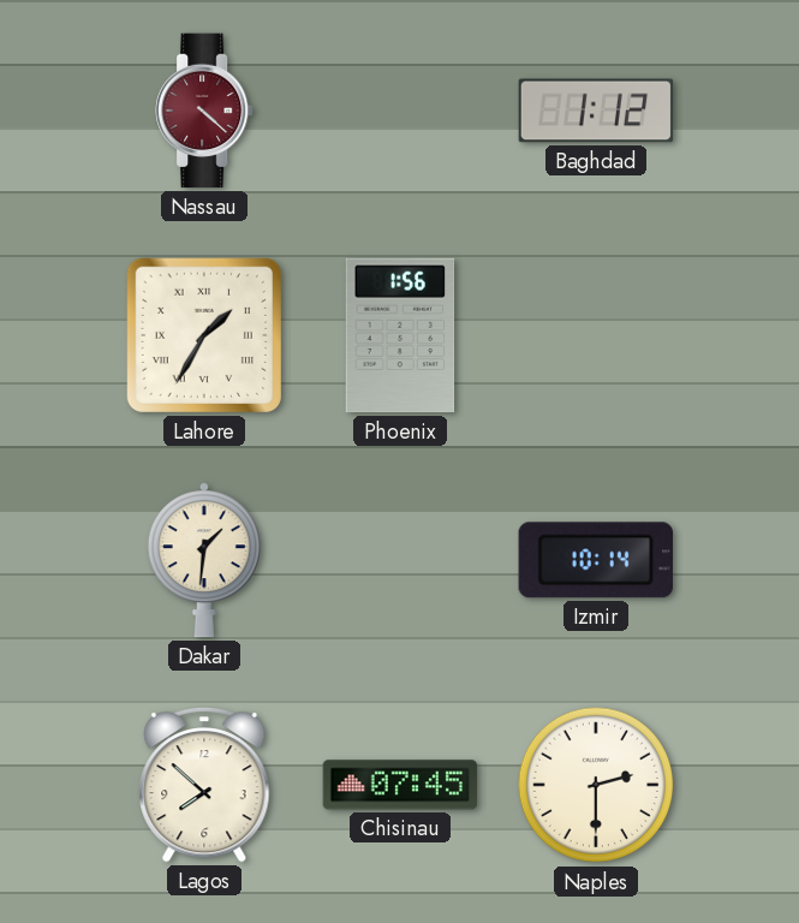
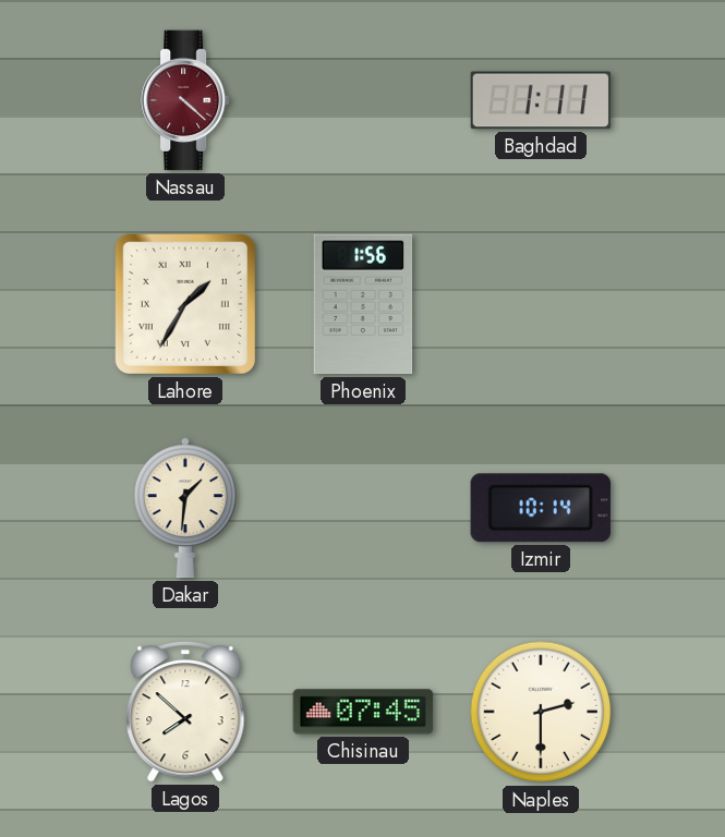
Baghdad: 1:12 -> 1:11
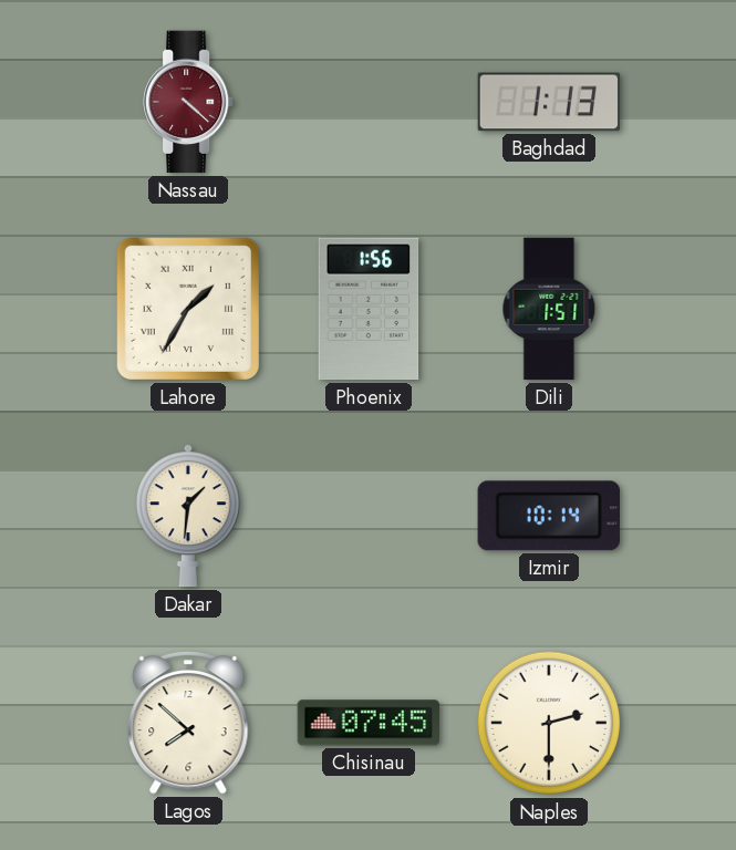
Baghdad: 1:11 -> 1:13
Dili: none -> 1:51
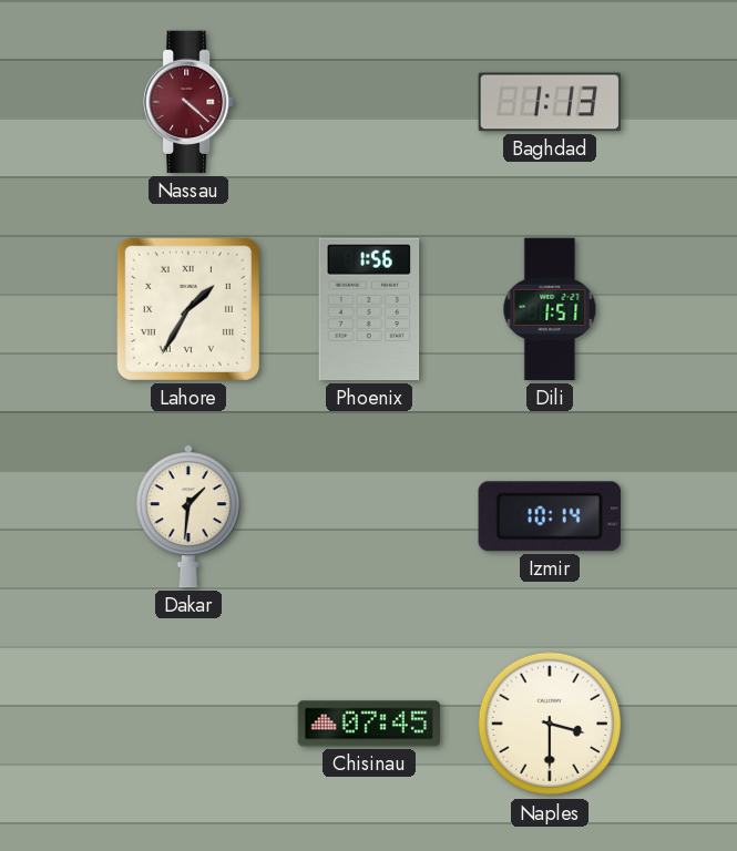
Lagos: 7:52 -> none
Naples: 2:30 -> 3:30
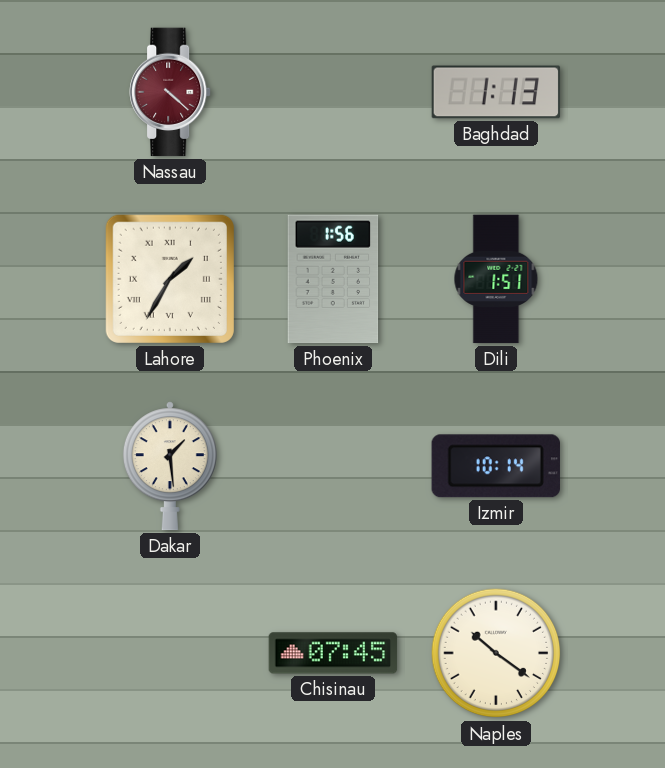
Dakar: 1:31 -> 1:29
Naples: 3:30 -> 10:21
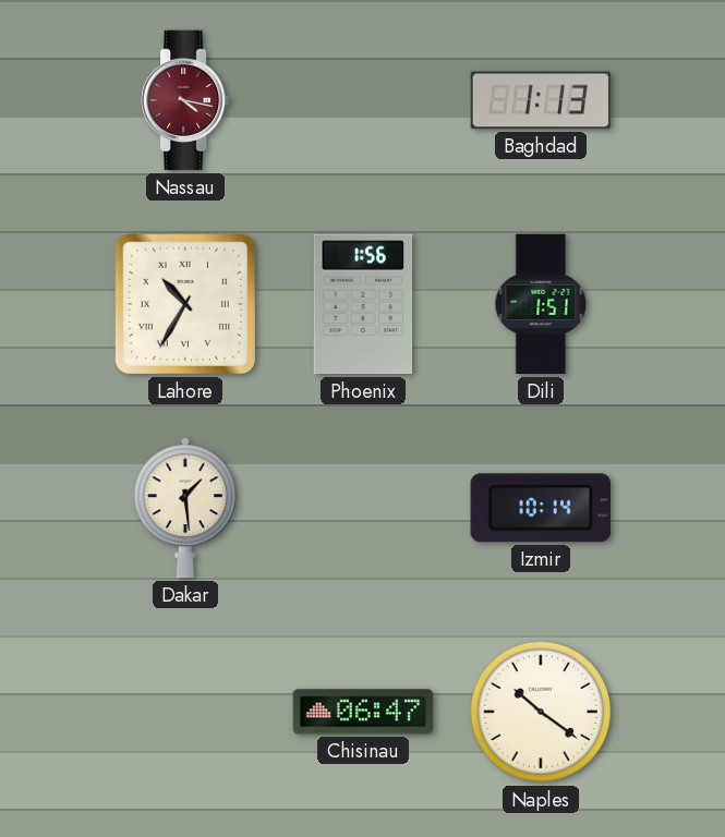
Nassau: 4:22 -> 4:17
Lahore: 1:35 -> 10:35
Chisinau: 07:45 -> 06:47
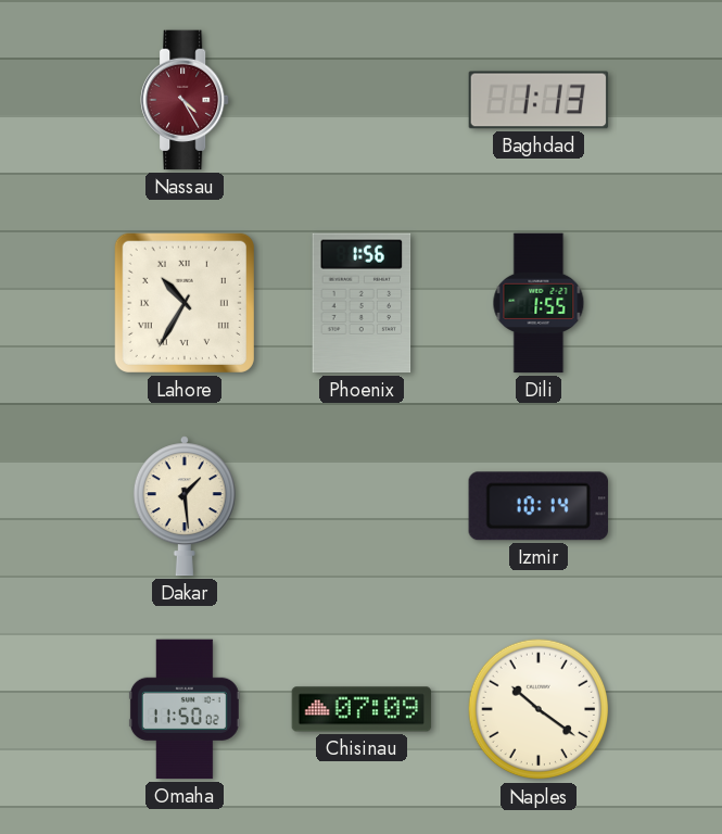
Nassau: 4:17 -> 4:25
Dili: 1:51 -> 1:55
Omaha: none -> 11:50
Chisinau: 06:47 -> 07:09
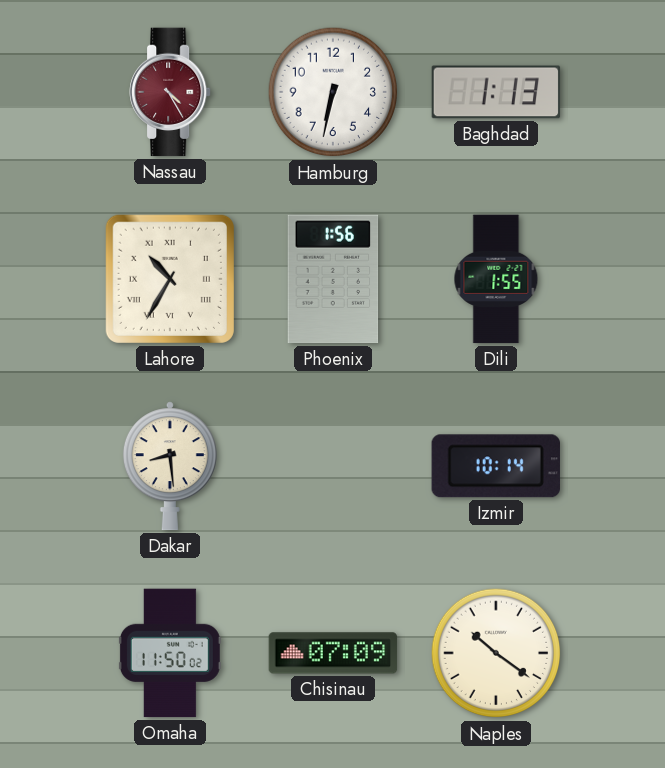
Hamburg: none -> 6:32
Dakar: 1:29 -> 8:29
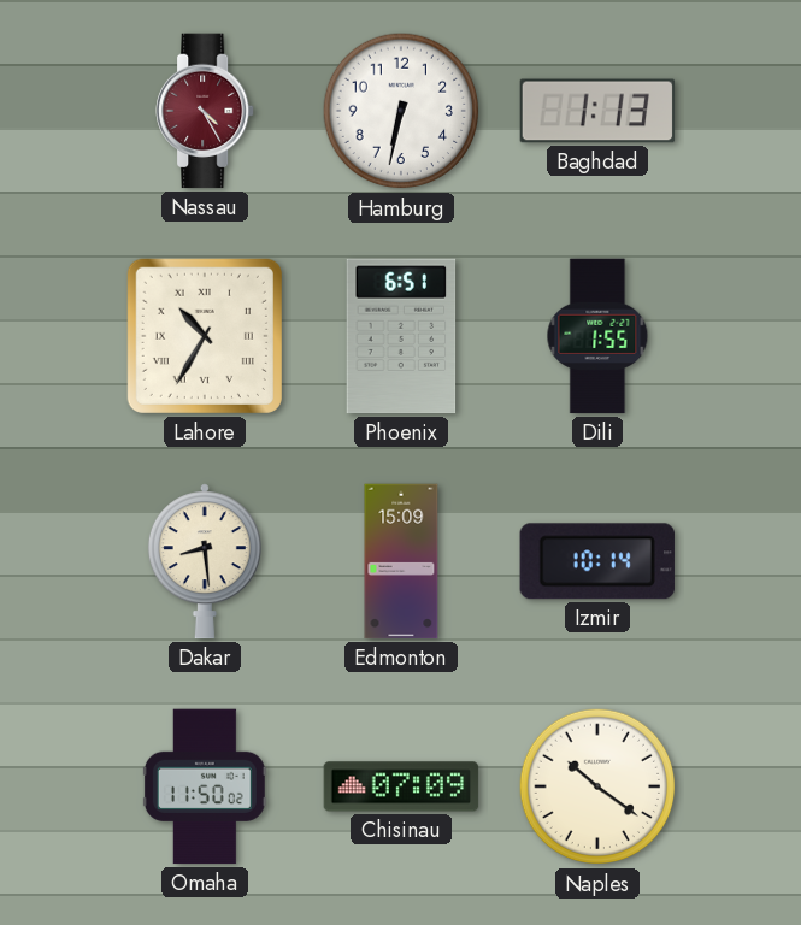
Phoenix: 1:56 -> 6:51
Edmonton: none -> 15:09
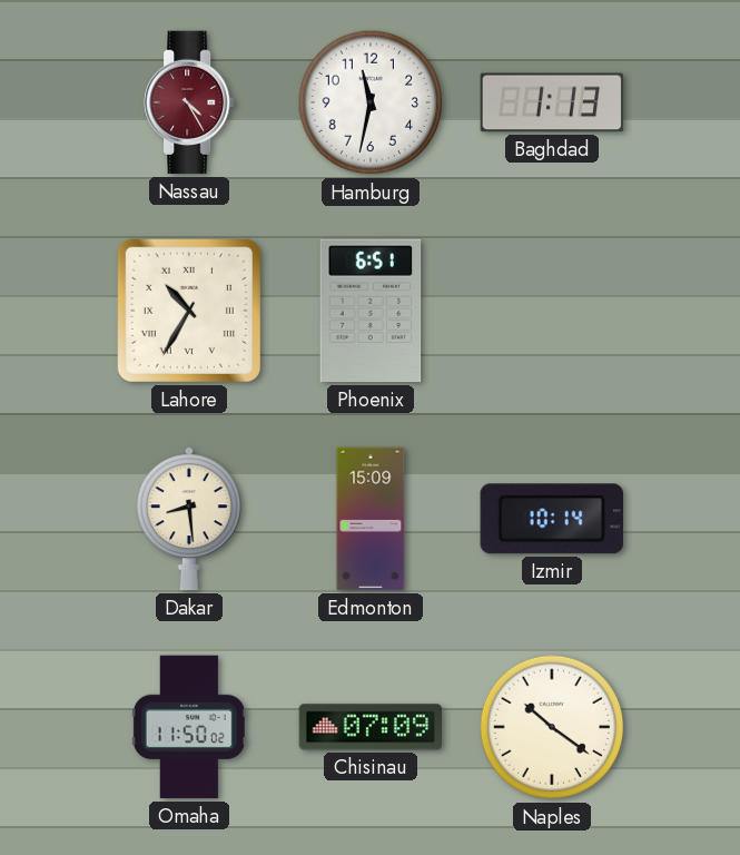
Hamburg: 6:32 -> 11:32
Dili: 1:55 -> none
